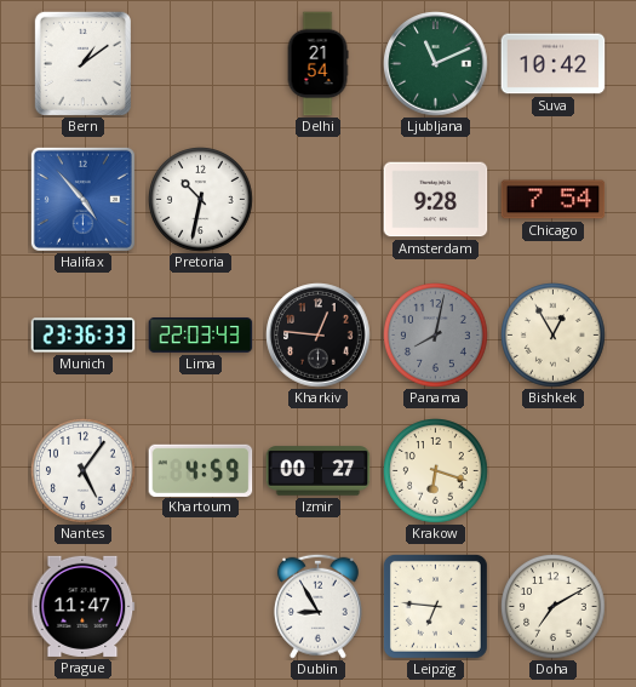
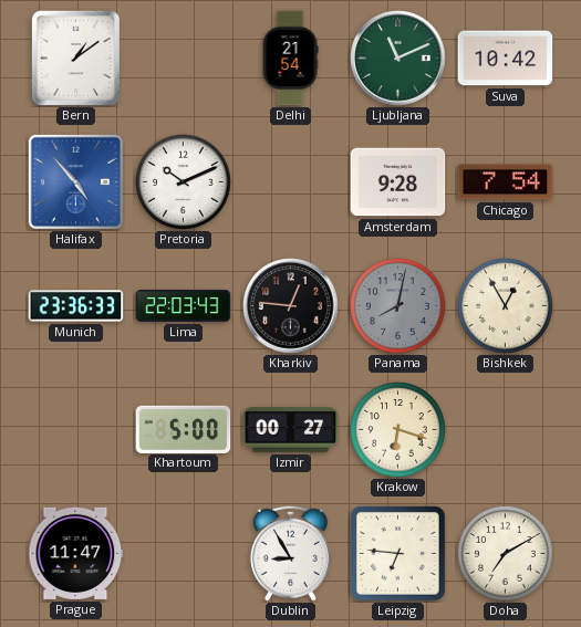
Pretoria: 10:32 -> 10:11
Nantes: 5:06 -> none
Khartoum: 4:59 -> 5:00
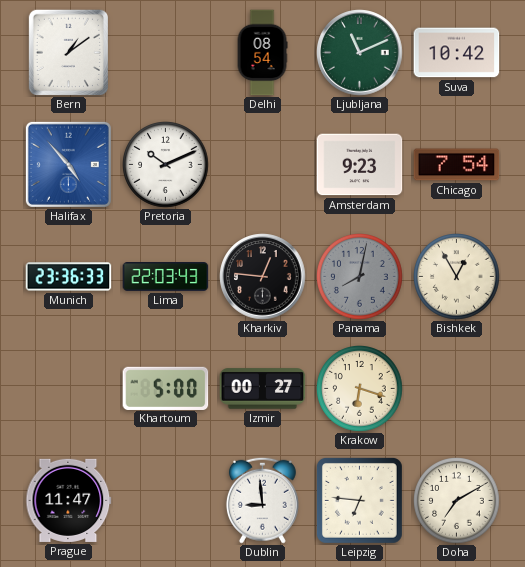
Delhi: 21:54 -> 08:54
Amsterdam: 9:28 -> 9:23
Dublin: 8:55 -> 8:59
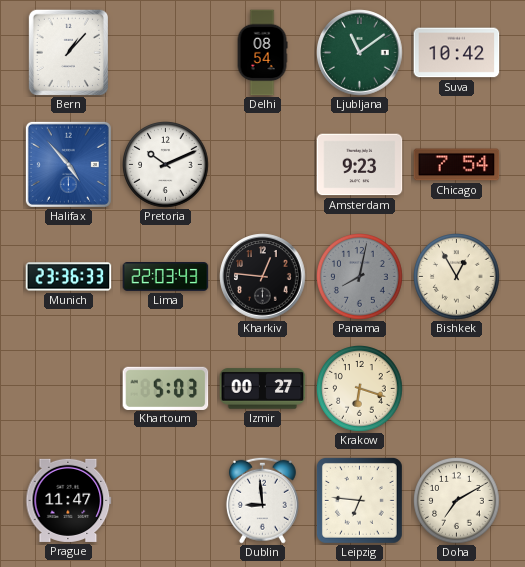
Bern: 1:09 -> 1:07
Ljubljana: 11:11 -> 11:09
Khartoum: 5:00 -> 5:03
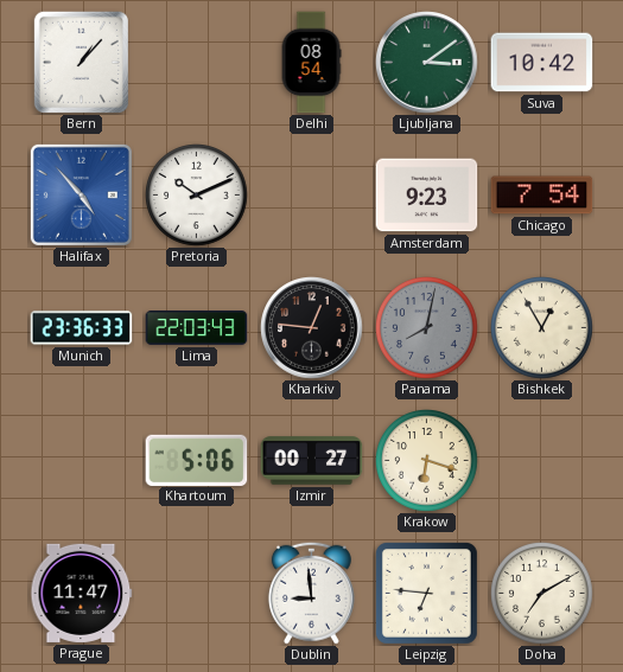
Ljubljana: 11:09 -> 3:09
Khartoum: 5:03 -> 5:06
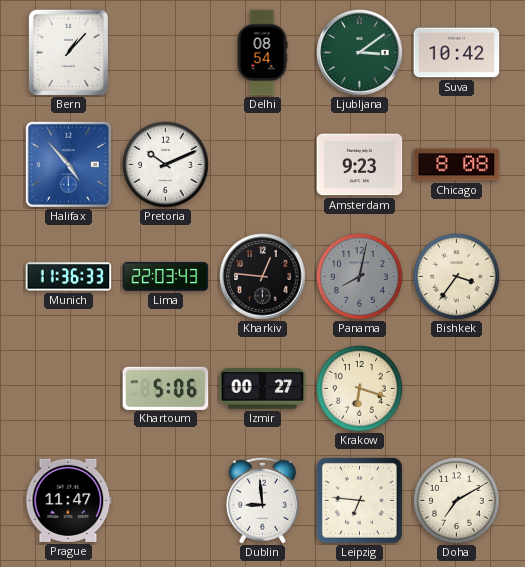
Chicago: 7:54 -> 8:08
Munich: 23:36 -> 11:36
Bishkek: 12:55 -> 3:36
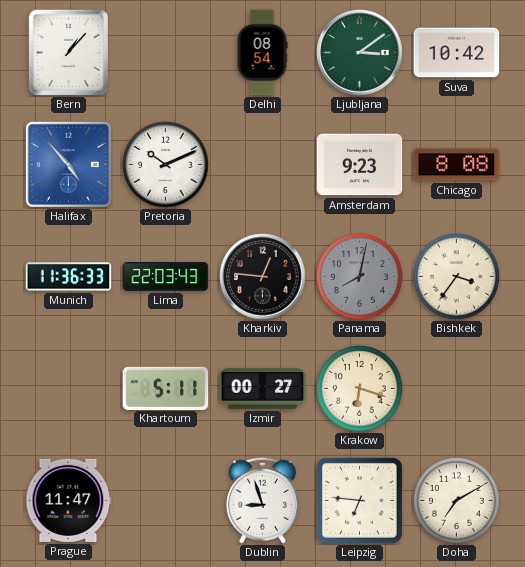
Khartoum: 5:06 -> 5:11
Dublin: 8:59 -> 8:57
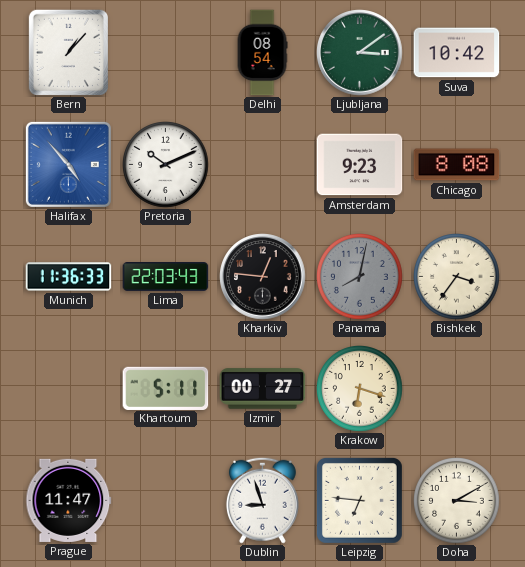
Doha: 7:10 -> 3:10
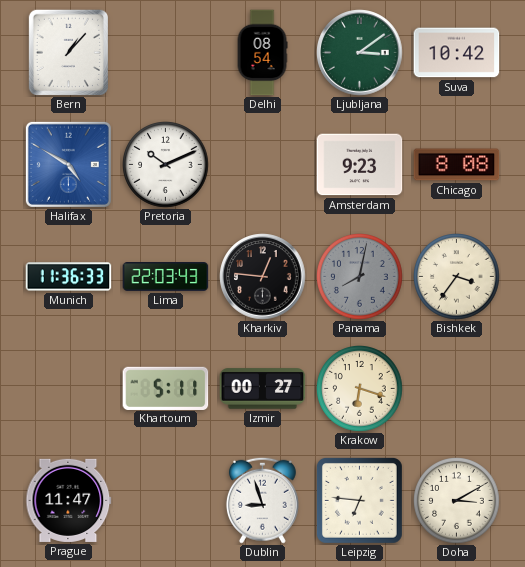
Halifax: 4:53 -> 4:50
